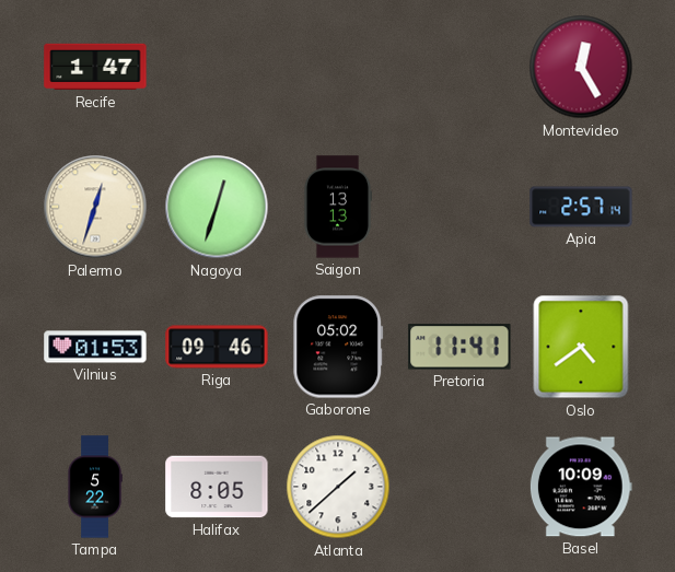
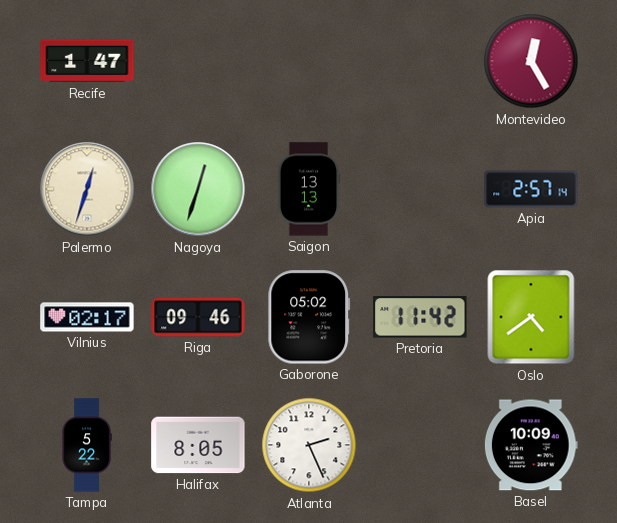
Vilnius: 01:53 -> 02:17
Pretoria: 11:41 -> 11:42
Atlanta: 1:38 -> 2:26
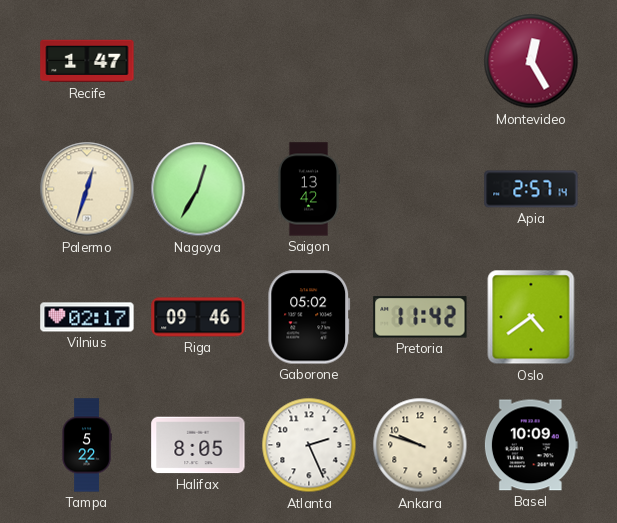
Nagoya: 12:33 -> 12:35
Saigon: 13:13 -> 13:42
Ankara: none -> 9:48
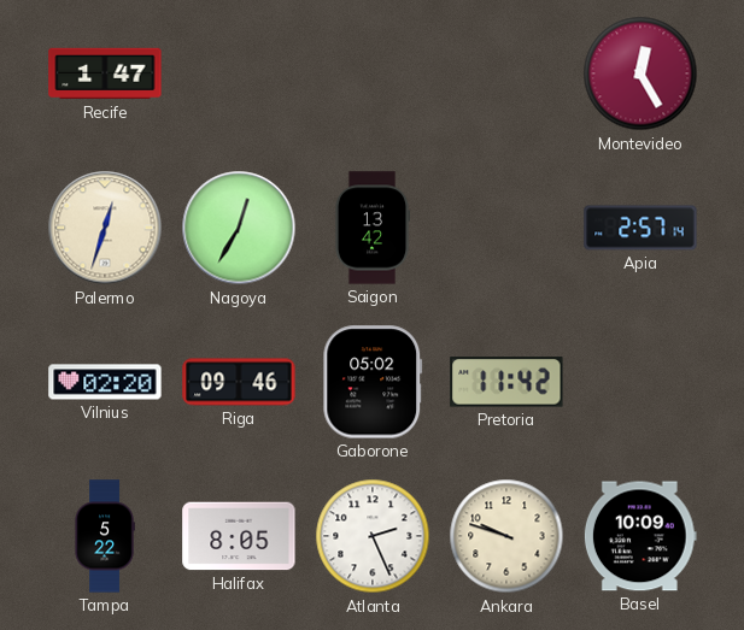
Vilnius: 02:17 -> 02:20
Oslo: 4:39 -> none
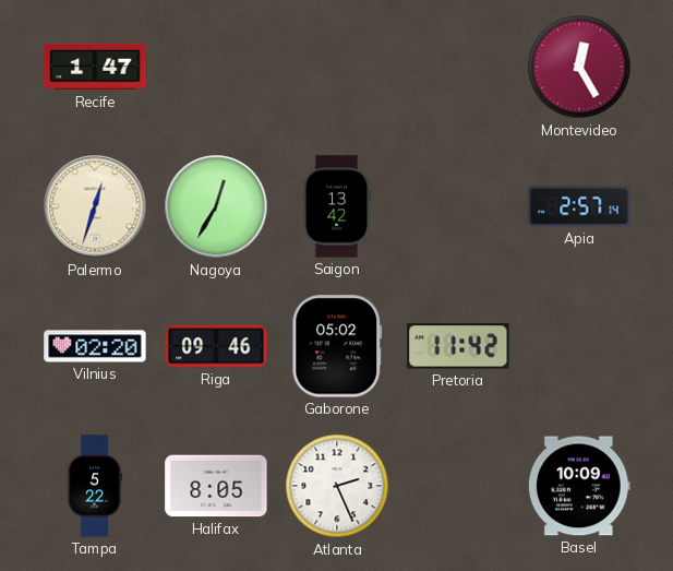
Ankara: 9:48 -> none
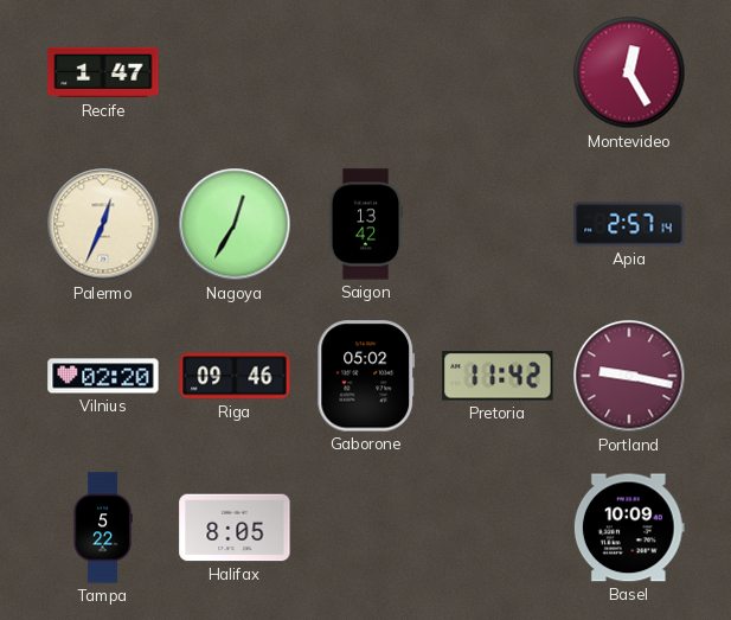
Palermo: 12:33 -> 12:34
Portland: none -> 9:17
Atlanta: 2:26 -> none
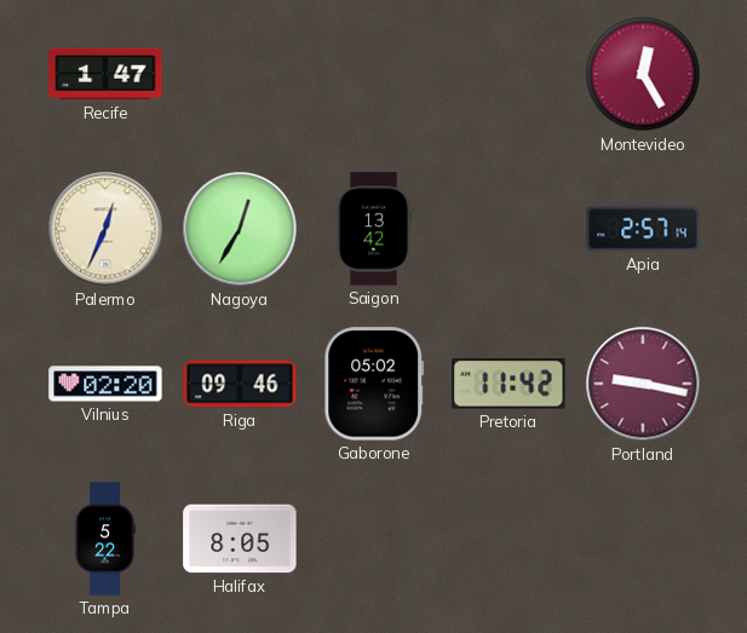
Basel: 10:09 -> none
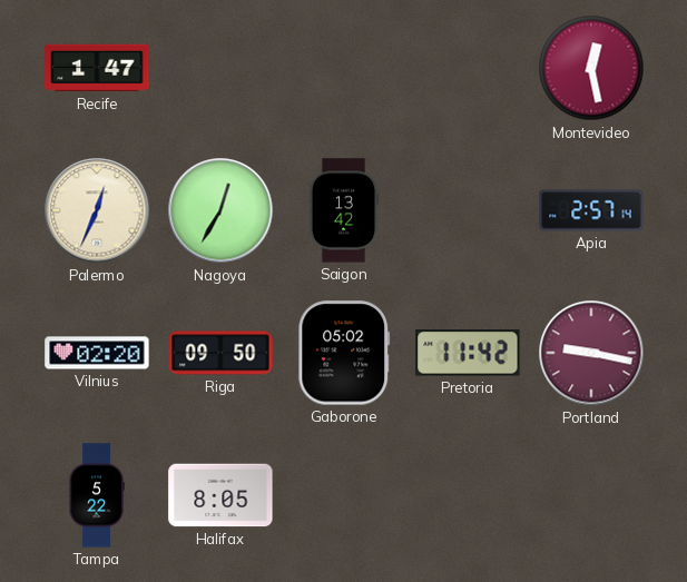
Montevideo: 12:25 -> 12:28
Riga: 09:46 -> 09:50
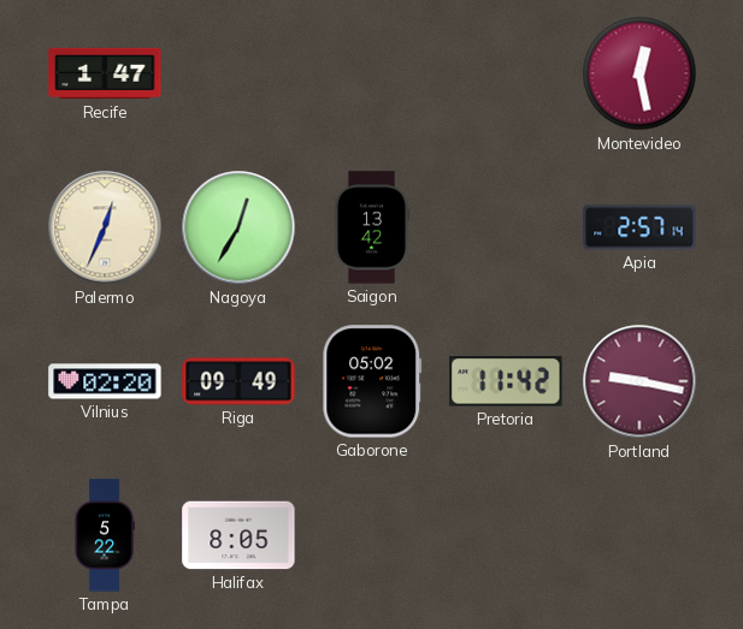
Riga: 09:50 -> 09:49
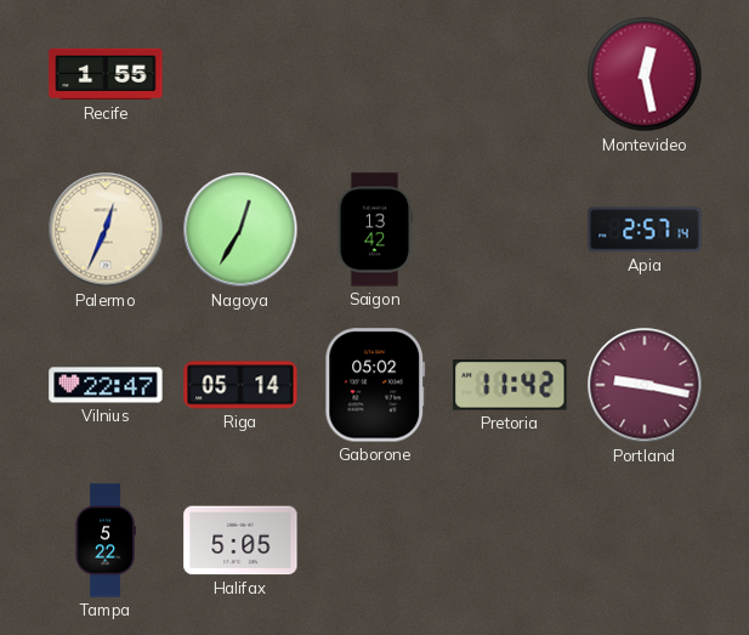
Recife: 1:47 -> 1:55
Vilnius: 02:20 -> 22:47
Riga: 09:49 -> 05:14
Halifax: 8:05 -> 5:05
